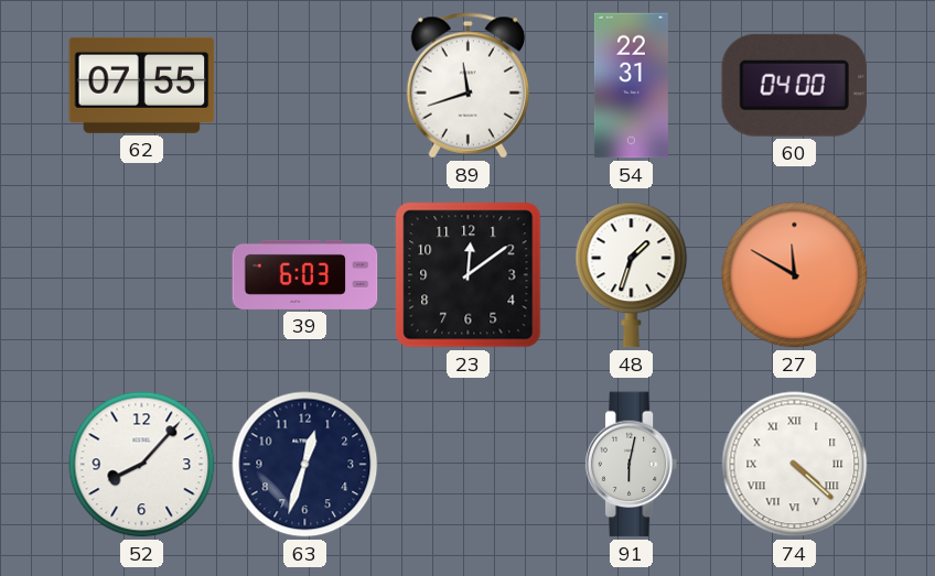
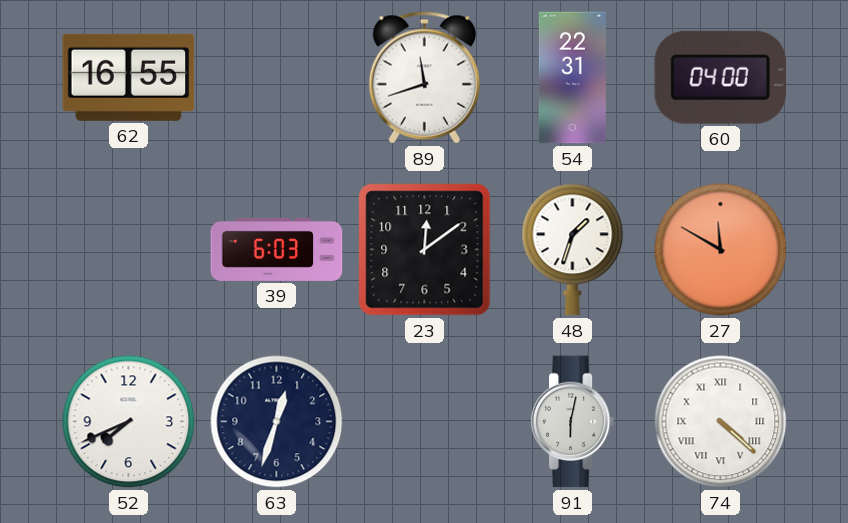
62: 07:55 -> 16:55
52: 8:07 -> 7:41
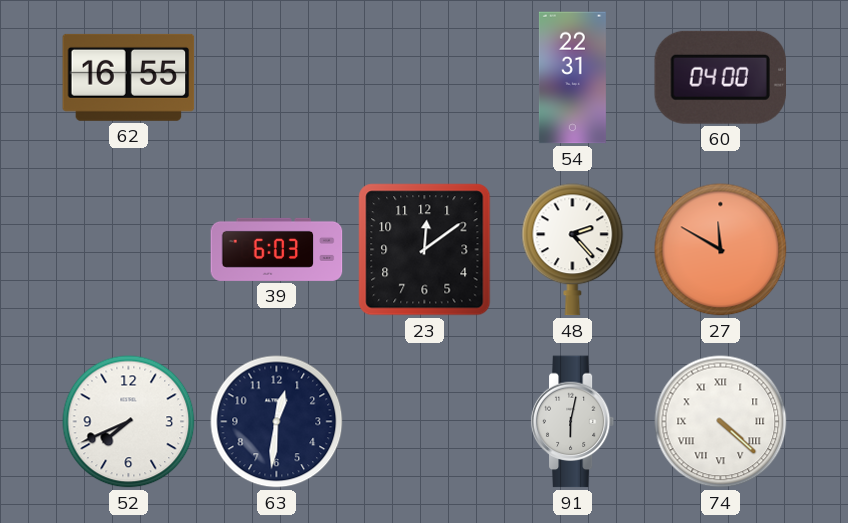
89: 11:42 -> none
48: 1:33 -> 2:23
63: 12:33 -> 12:31
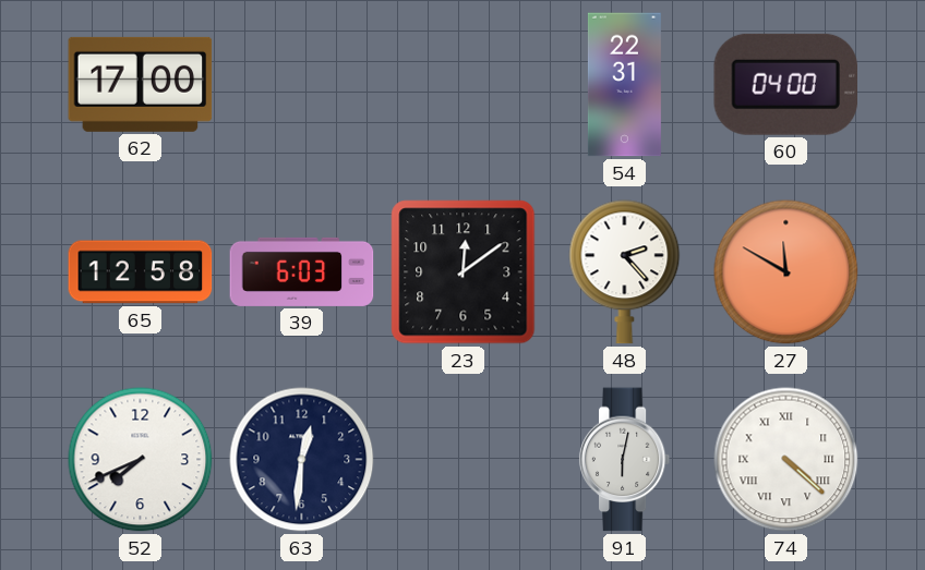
62: 16:55 -> 17:00
65: none -> 12:58
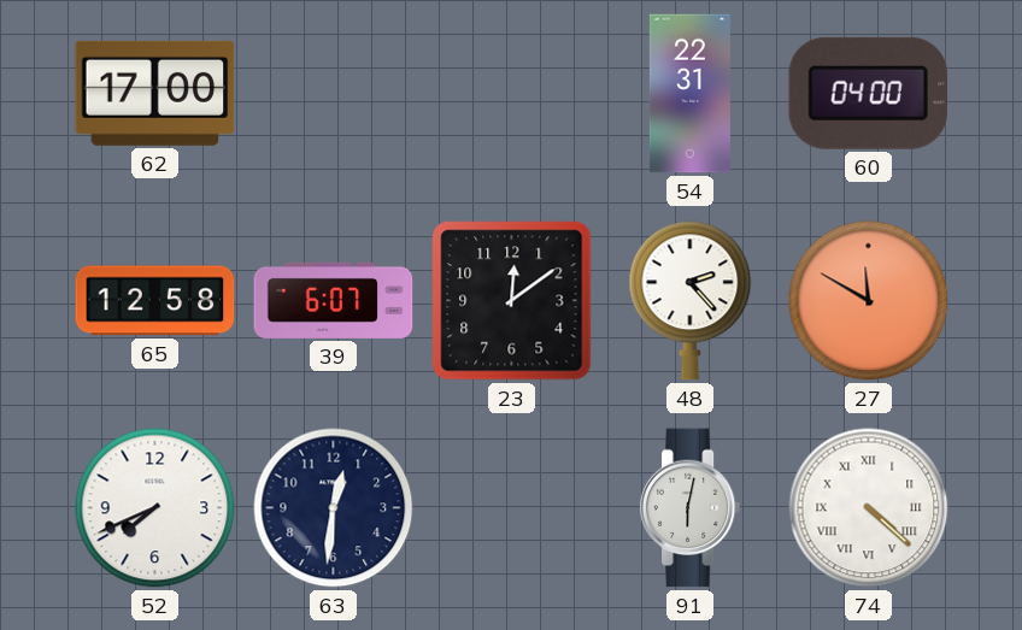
39: 6:03 -> 6:07
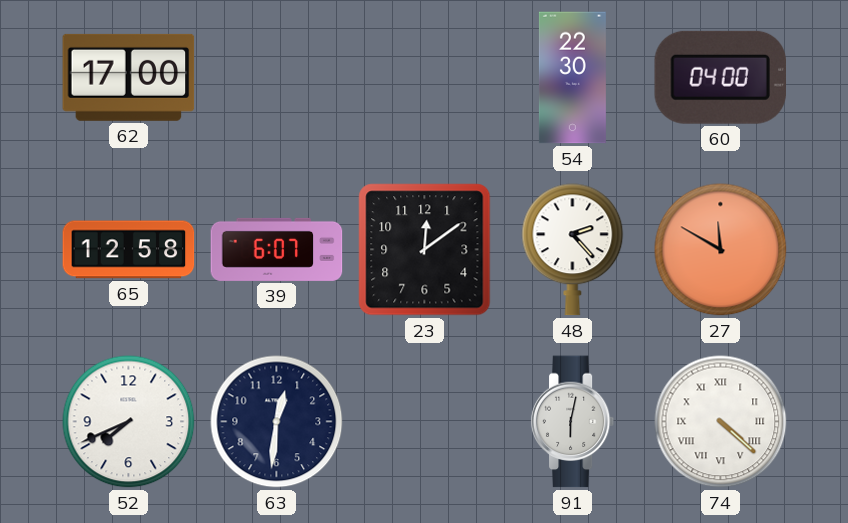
54: 22:31 -> 22:30
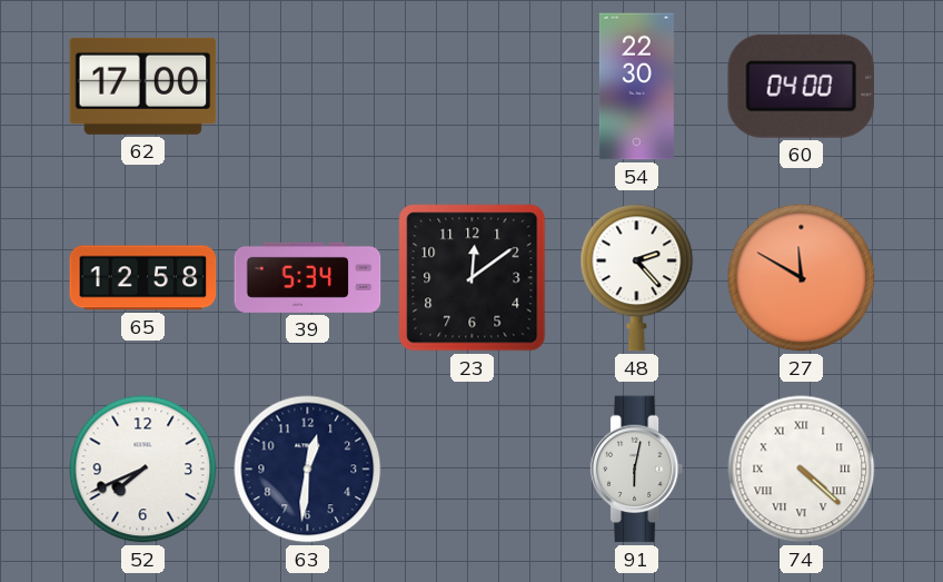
39: 6:07 -> 5:34
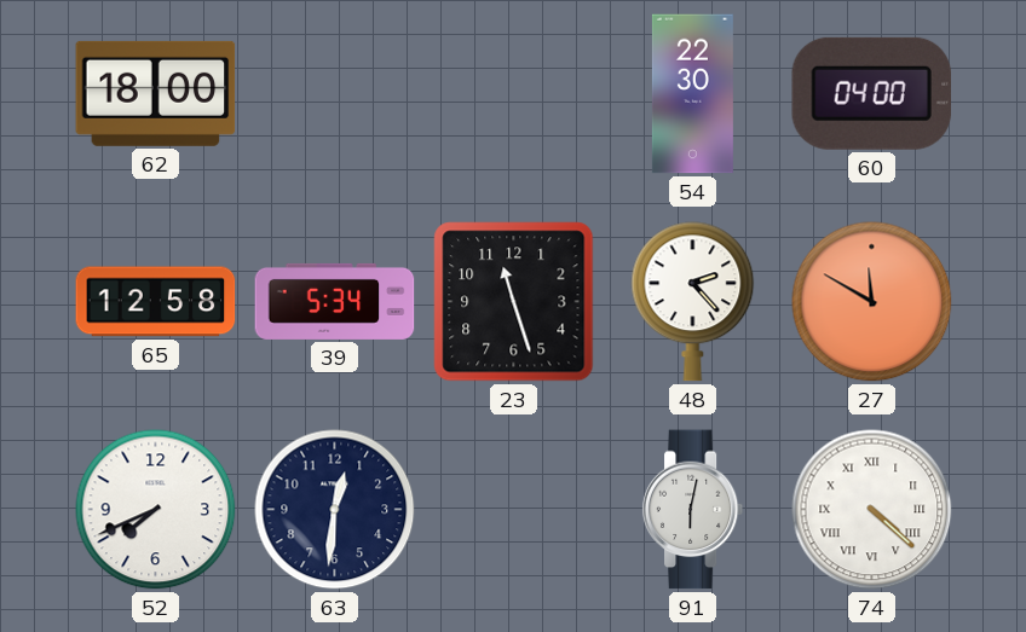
62: 17:00 -> 18:00
23: 12:09 -> 11:27
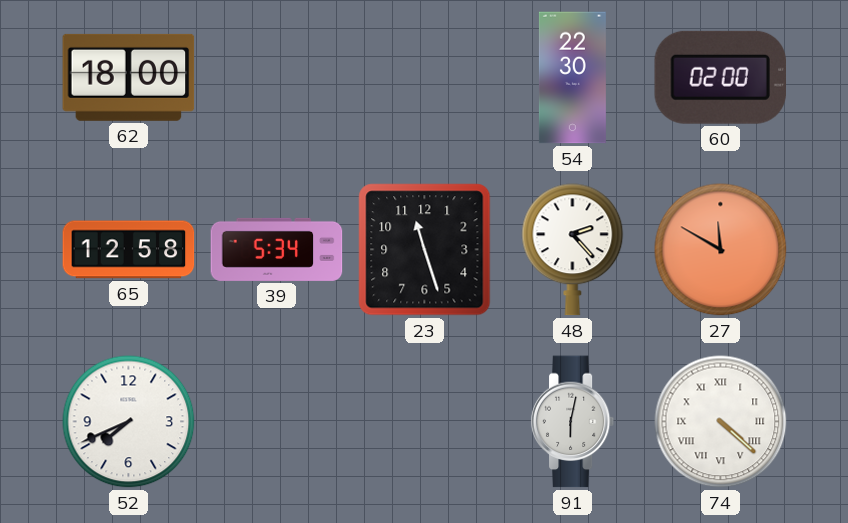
60: 04:00 -> 02:00
63: 12:31 -> none
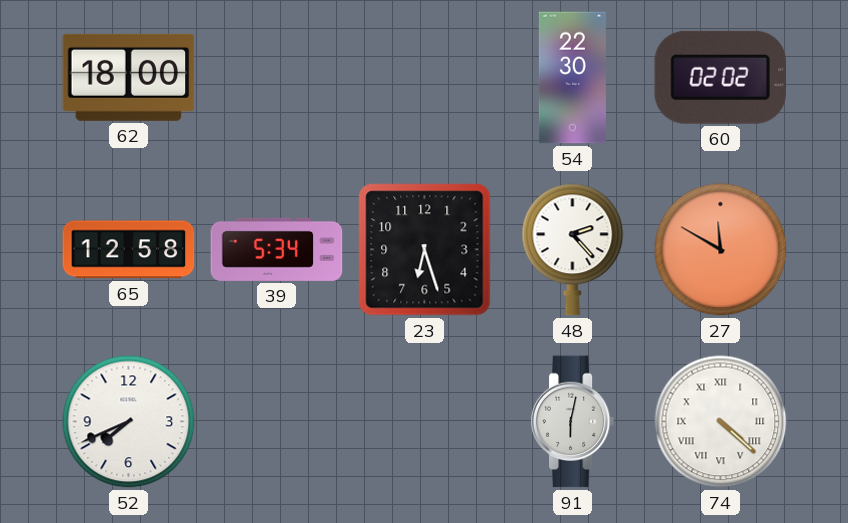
60: 02:00 -> 02:02
23: 11:27 -> 6:27
